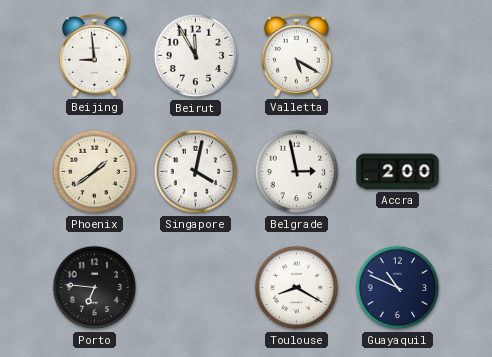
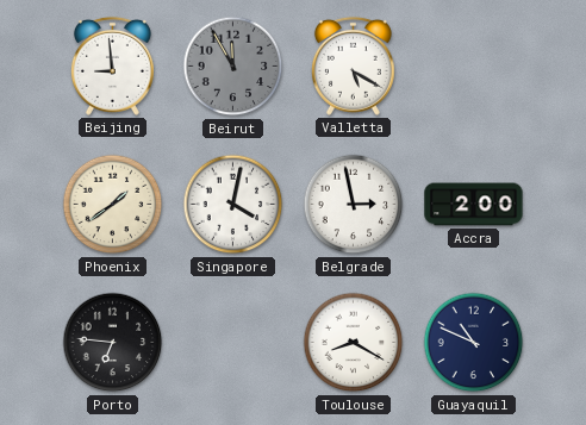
Beirut dial: white -> grey
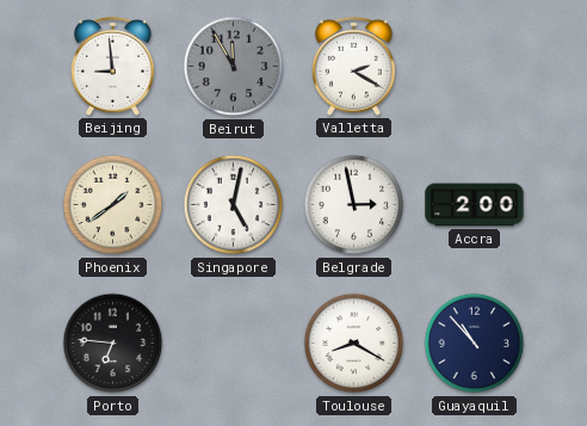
Valletta: 5:20 -> 2:20
Singapore: 4:02 -> 5:02
Guayaquil: 10:49 -> 10:53
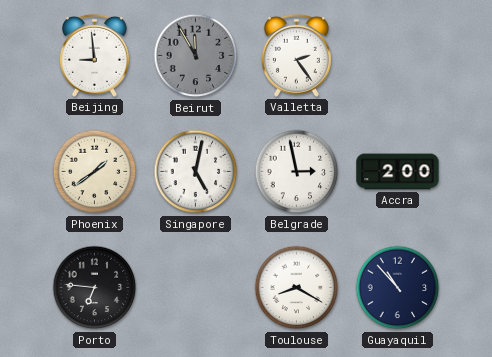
Valletta: 2:20 -> 2:24
